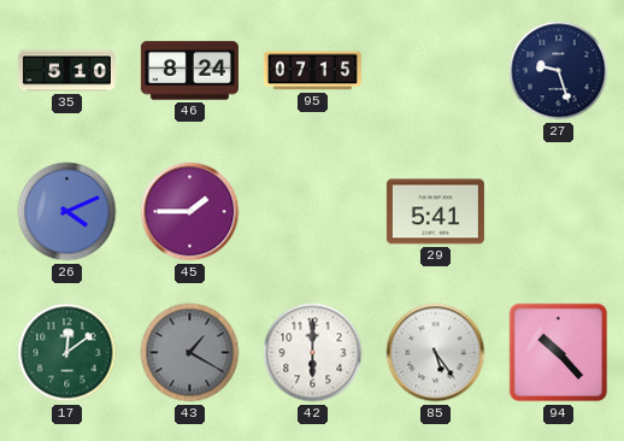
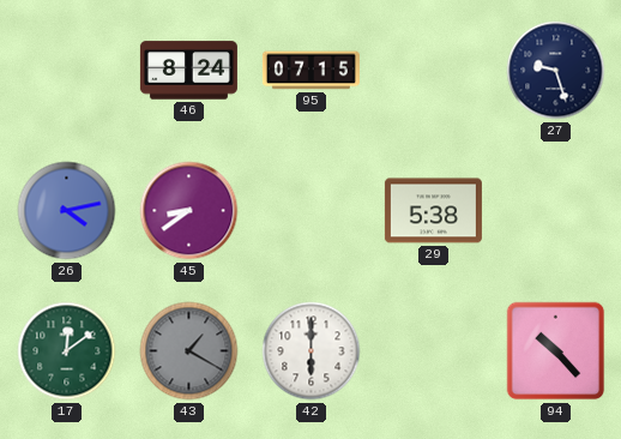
35: 5:10 -> none
26: 4:11 -> 4:13
45: 1:45 -> 8:39
29: 5:41 -> 5:38
85: 5:24 -> none
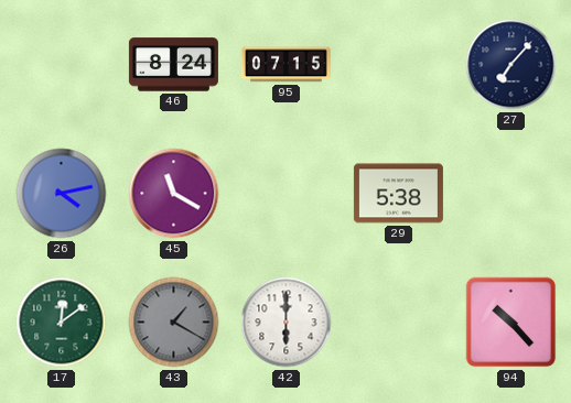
27: 9:27 -> 7:07
45: 8:39 -> 11:20
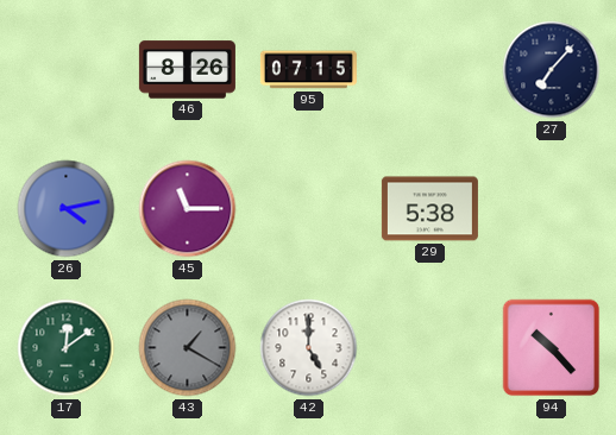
46: 8:24 -> 8:26
45: 11:20 -> 11:15
42: 6:00 -> 5:00
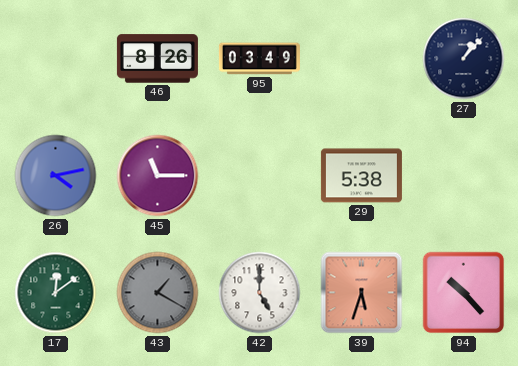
95: 07:15 -> 03:49
27: 7:07 -> 1:07
39: none -> 5:33
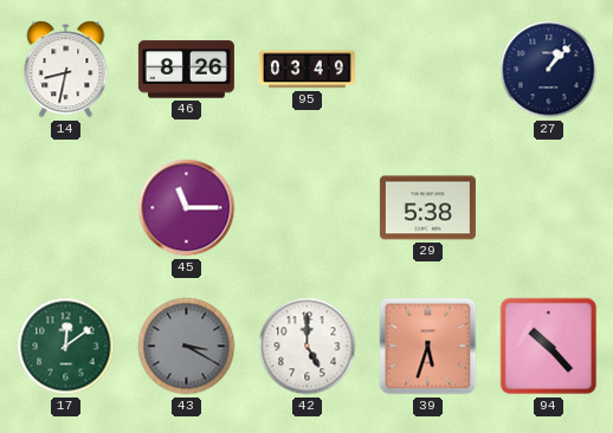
14: none -> 8:32
26: 4:13 -> none
43: 1:20 -> 3:20
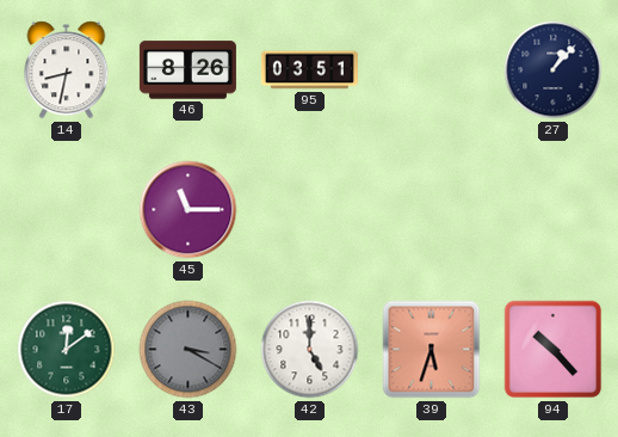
95: 03:49 -> 03:51
29: 5:38 -> none
